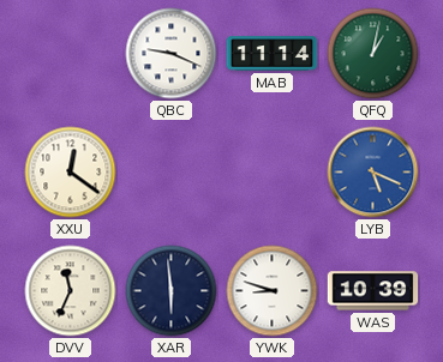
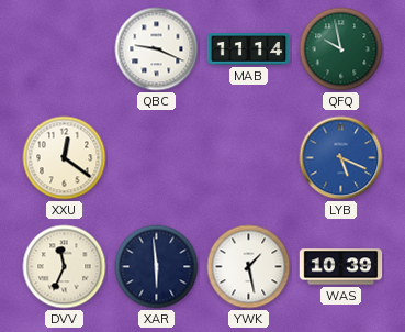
QFQ: 1:02 -> 9:58
YWK: 8:48 -> 1:28
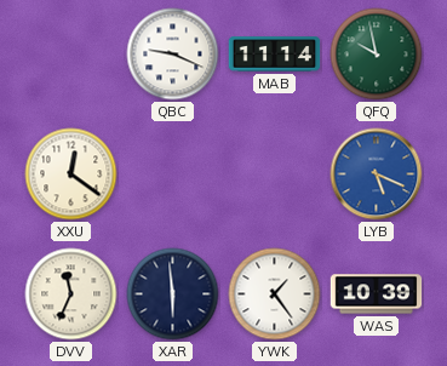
YWK: 1:28 -> 1:24
